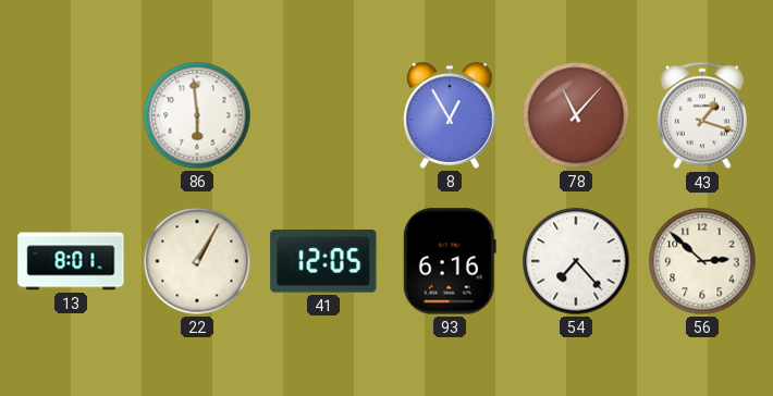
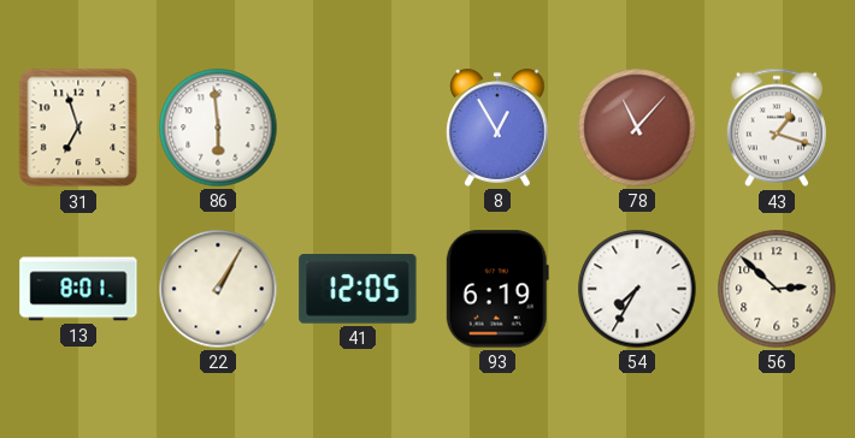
31: none -> 6:57
93: 6:16 -> 6:19
54: 7:23 -> 7:35
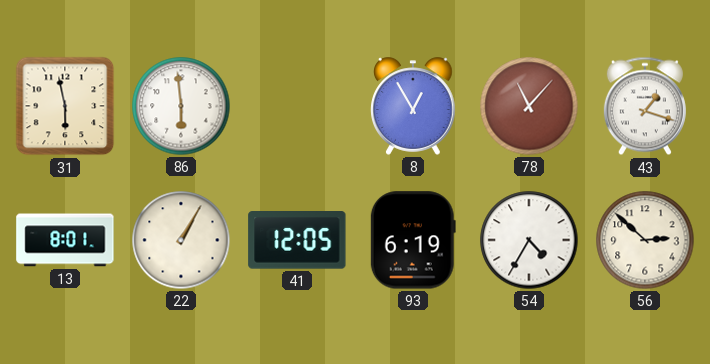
31: 6:57 -> 5:58
54: 7:35 -> 4:35
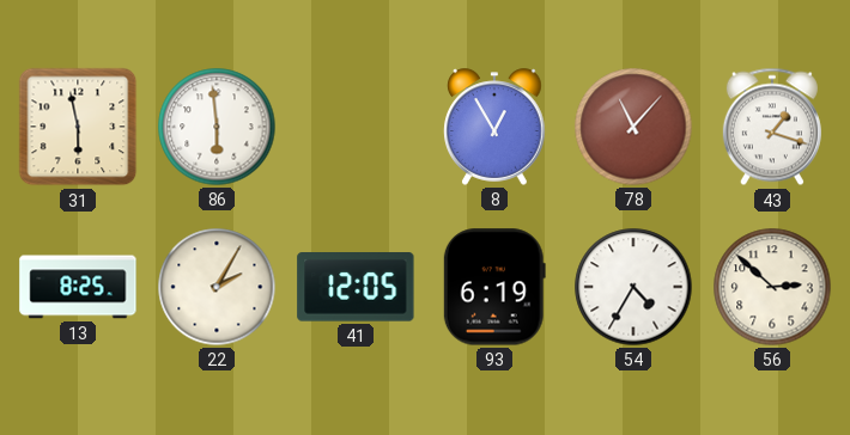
13: 8:01 -> 8:25
22: 1:05 -> 2:05
